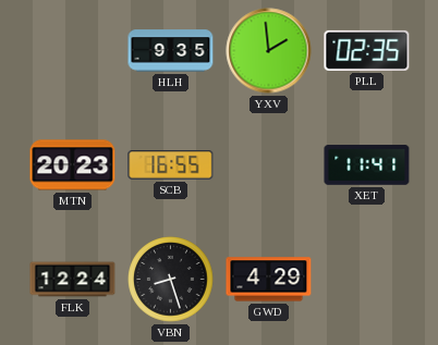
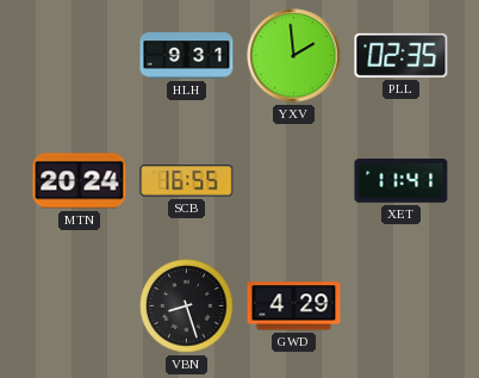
HLH: 9:35 -> 9:31
MTN: 20:23 -> 20:24
FLK: 12:24 -> none
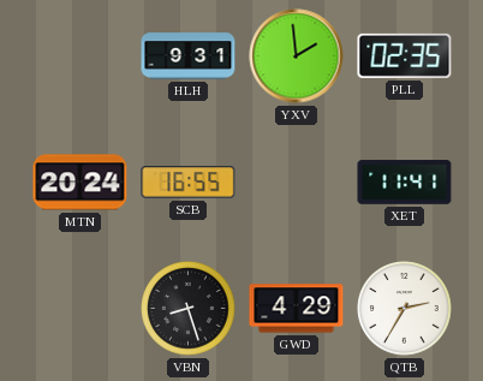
QTB: none -> 2:35
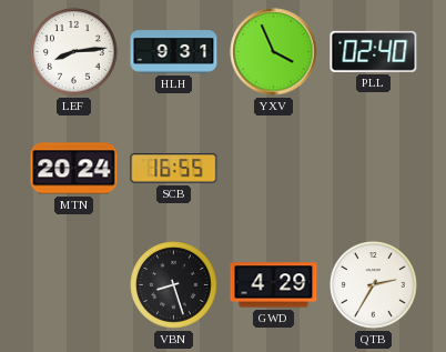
LEF: none -> 8:14
YXV: 1:59 -> 3:56
PLL: 02:35 -> 02:40
XET: 11:41 -> none
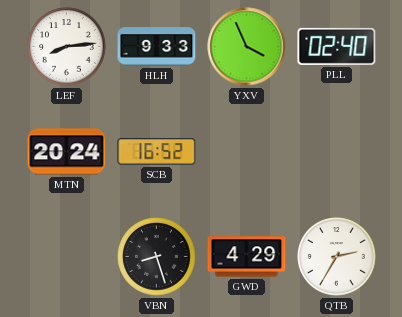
HLH: 9:31 -> 9:33
SCB: 16:55 -> 16:52
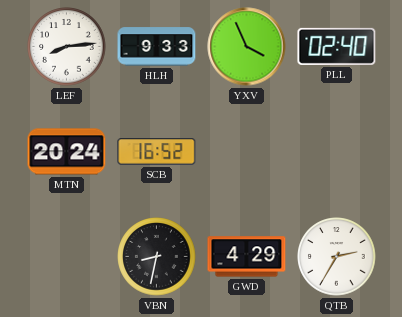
VBN: 8:27 -> 8:32
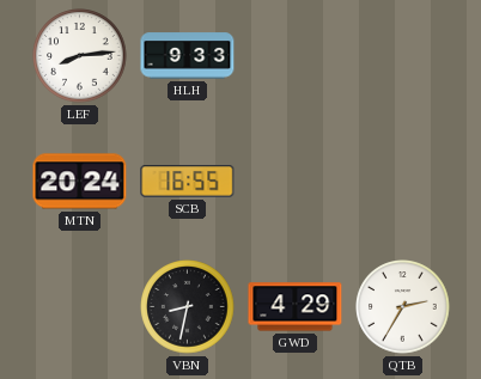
YXV: 3:56 -> none
PLL: 02:40 -> none
SCB: 16:52 -> 16:55
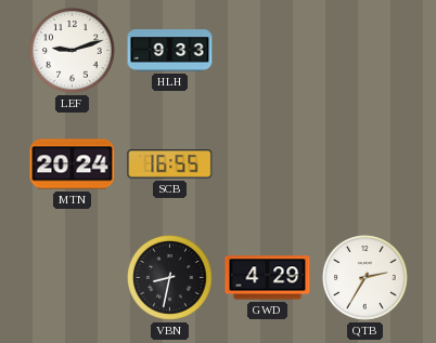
LEF: 8:14 -> 9:12
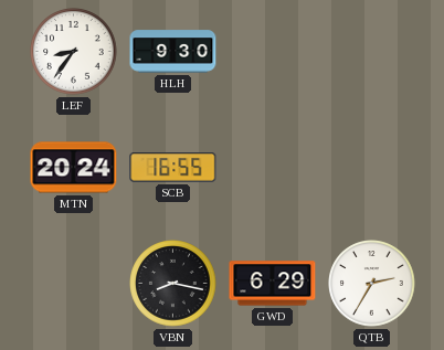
LEF: 9:12 -> 8:36
HLH: 9:33 -> 9:30
VBN: 8:32 -> 8:17
GWD: 4:29 -> 6:29
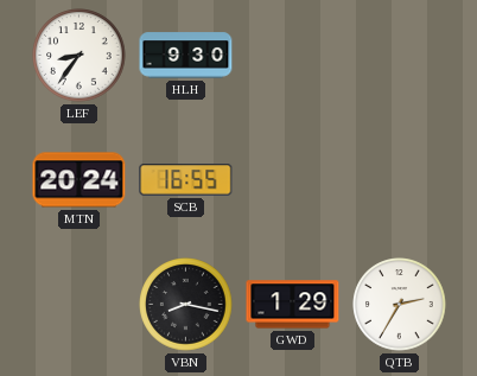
GWD: 6:29 -> 1:29
